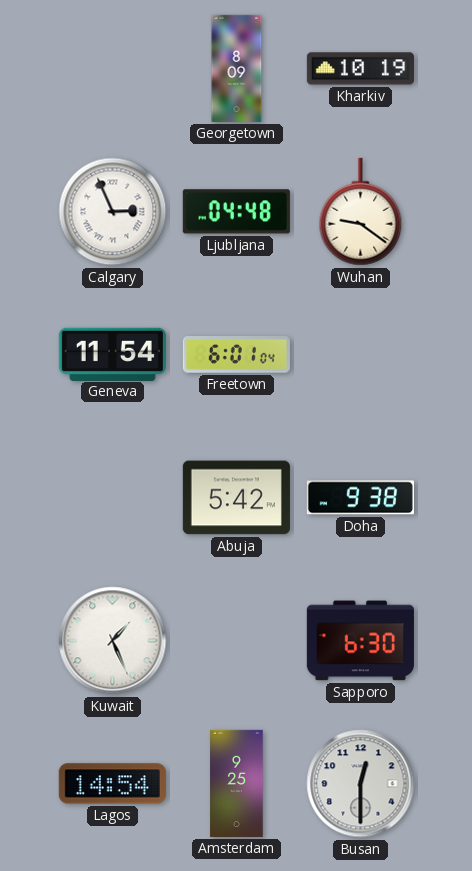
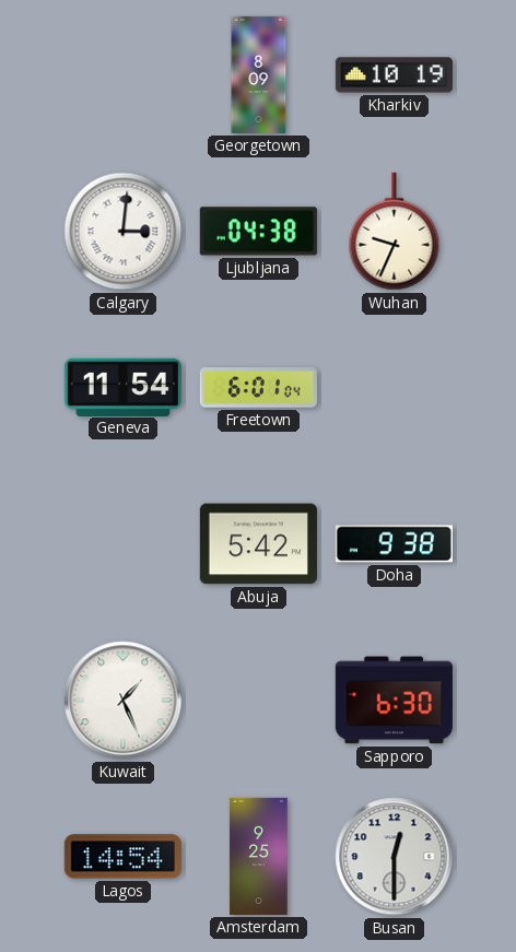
Calgary: 2:56 -> 3:01
Ljubljana: 04:48 -> 04:38
Wuhan: 9:21 -> 9:34
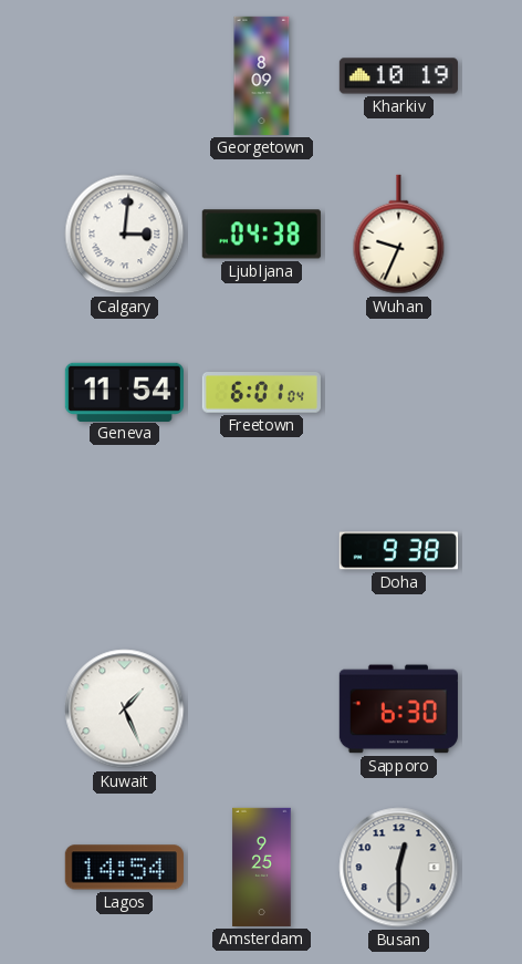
Abuja: 5:42 -> none
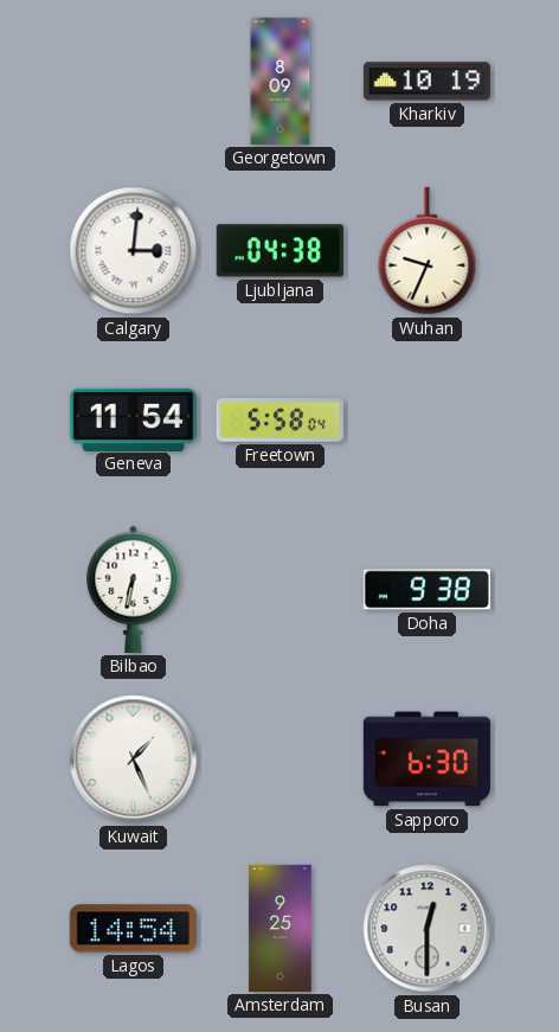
Freetown: 6:01 -> 5:58
Bilbao: none -> 6:32
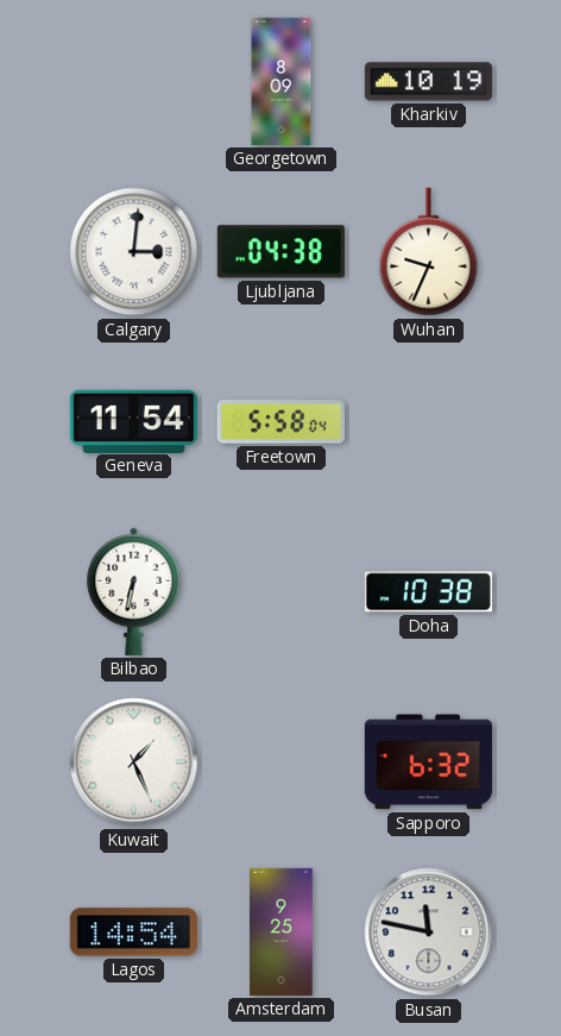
Doha: 9:38 -> 10:38
Sapporo: 6:30 -> 6:32
Busan: 12:30 -> 11:47
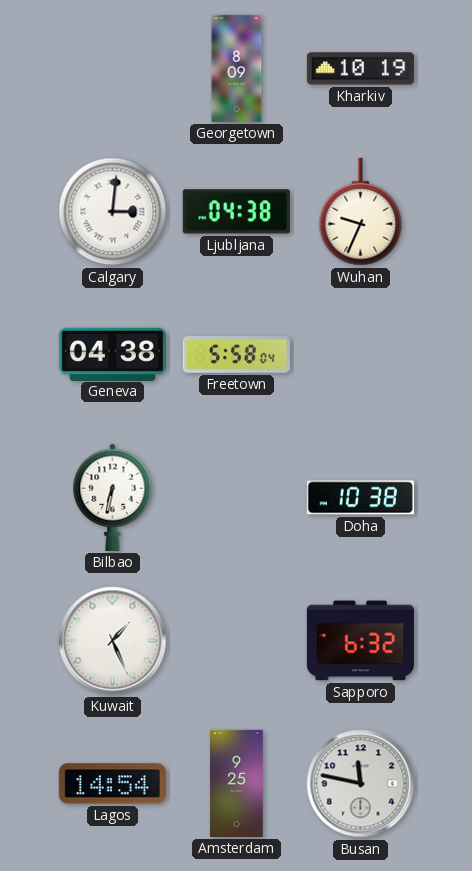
Geneva: 11:54 -> 04:38
